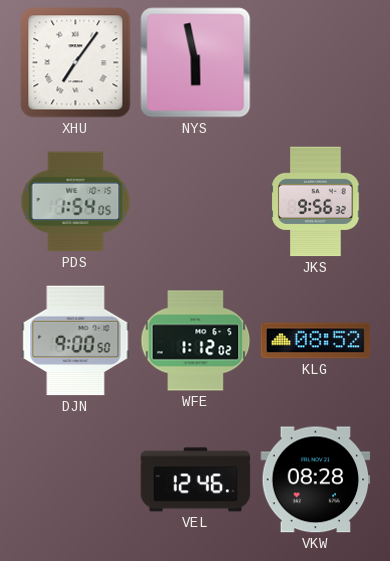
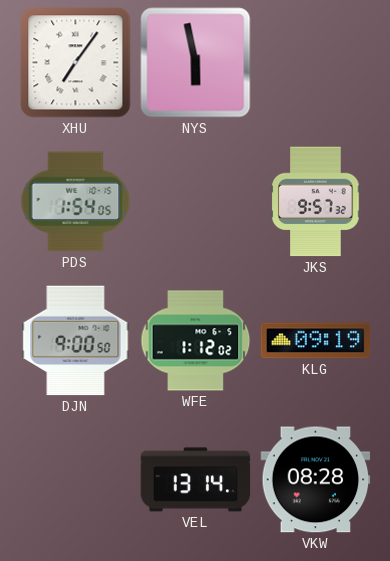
JKS: 9:56 -> 9:57
KLG: 08:52 -> 09:19
VEL: 12:46 -> 13:14
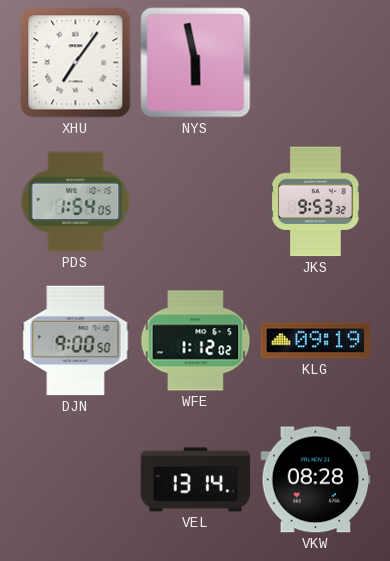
JKS: 9:57 -> 9:53
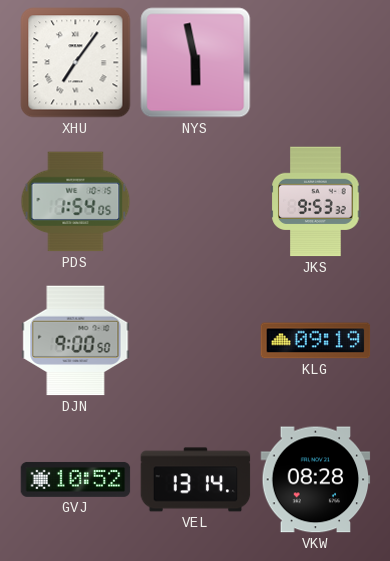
WFE: 1:12 -> none
GVJ: none -> 10:52
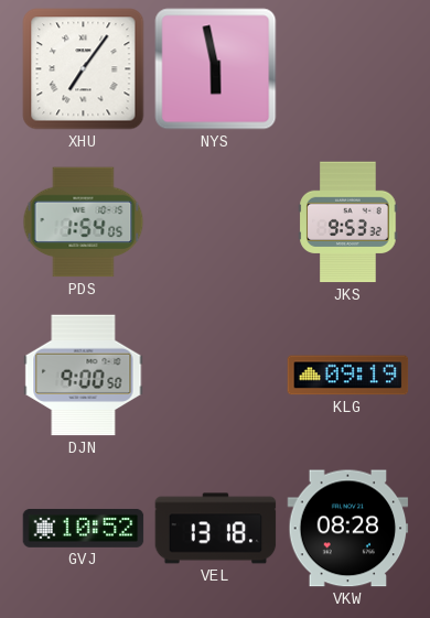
VEL: 13:14 -> 13:18
